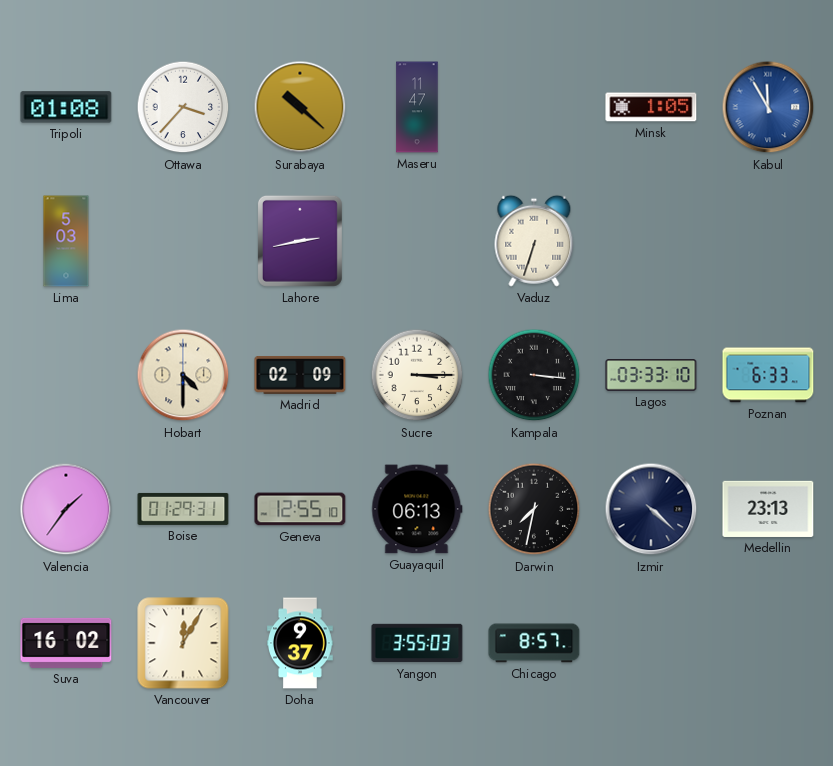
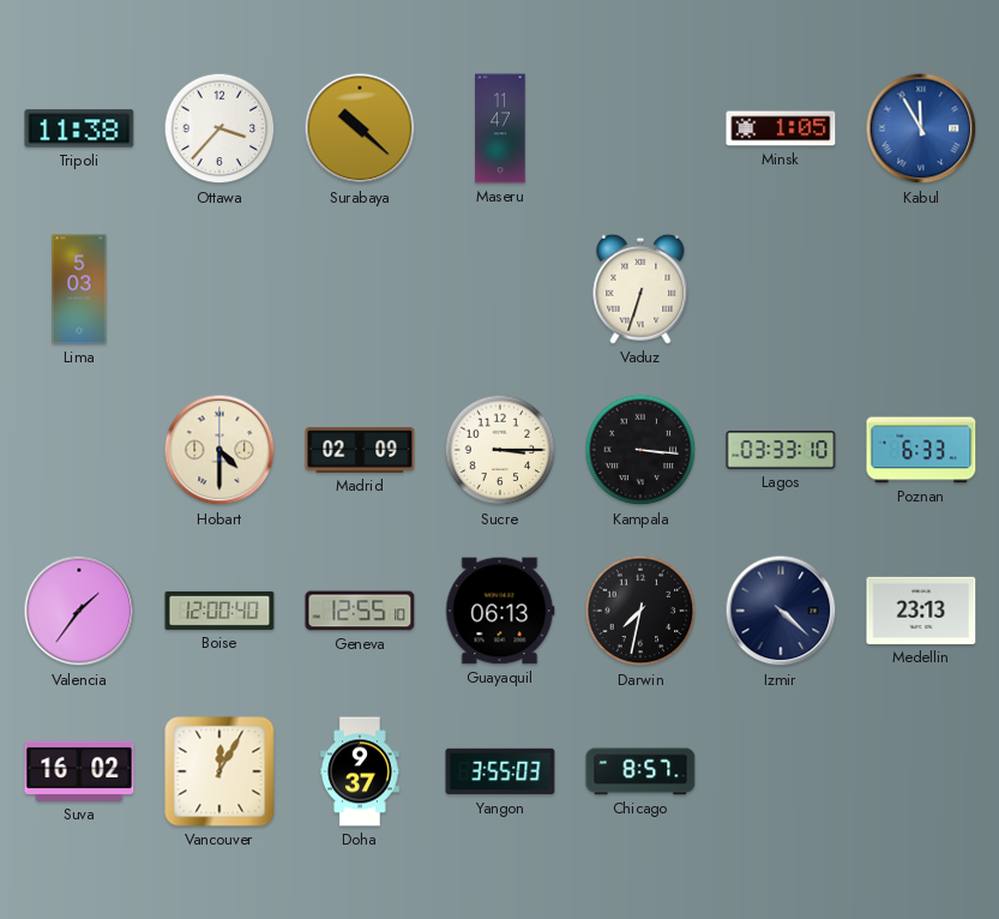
Tripoli: 01:08 -> 11:38
Lahore: 2:43 -> none
Boise: 01:29 -> 12:00
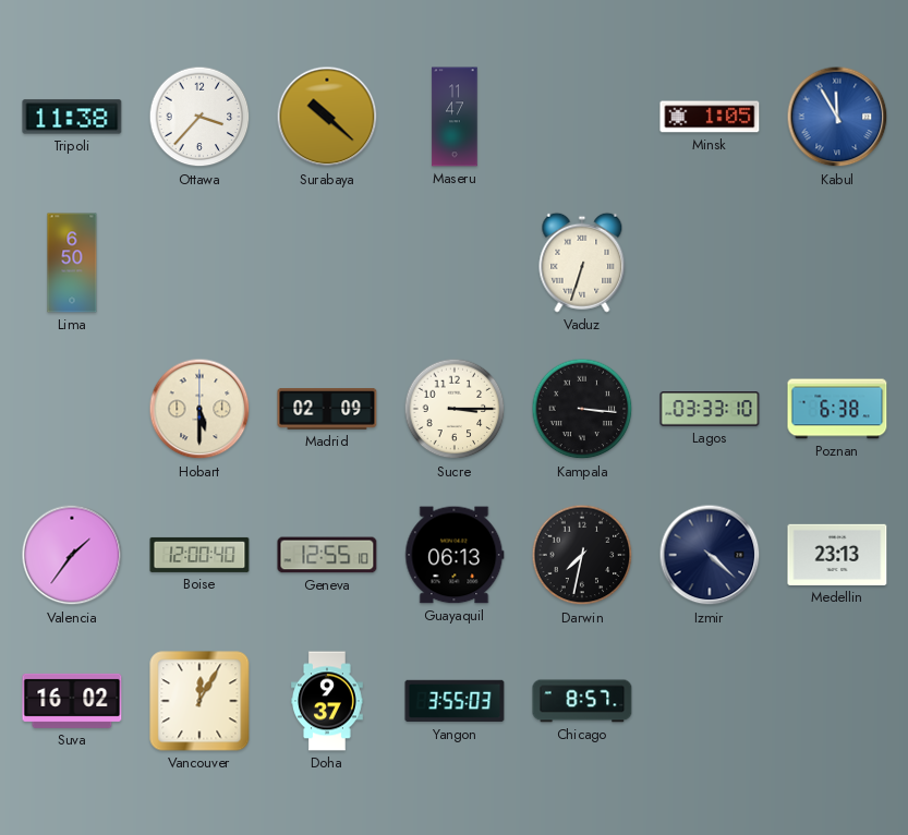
Lima: 5:03 -> 6:50
Hobart: 4:30 -> 5:30
Poznan: 6:33 -> 6:38
